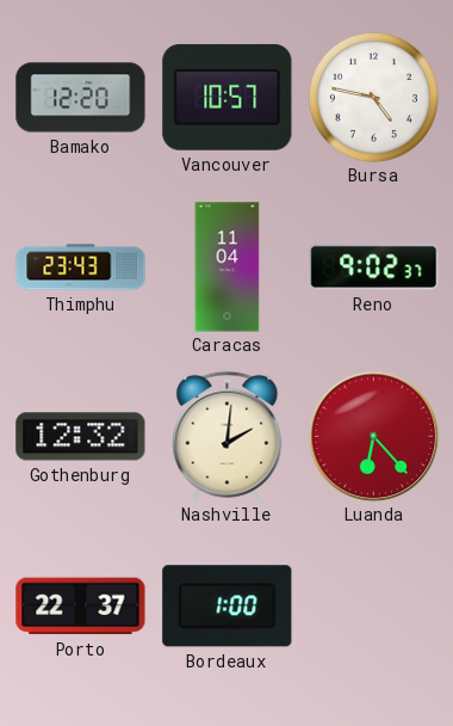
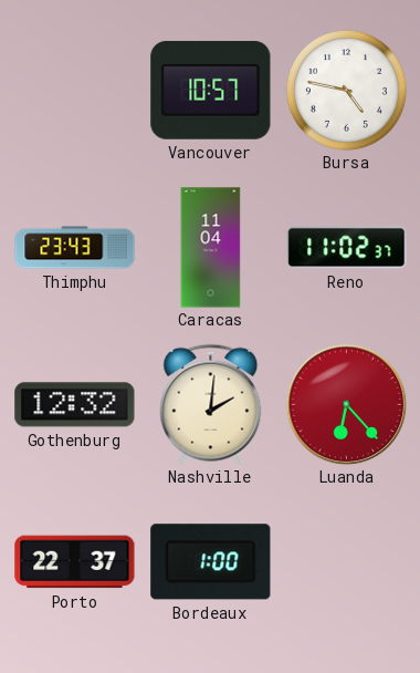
Bamako: 12:20 -> none
Reno: 9:02 -> 11:02
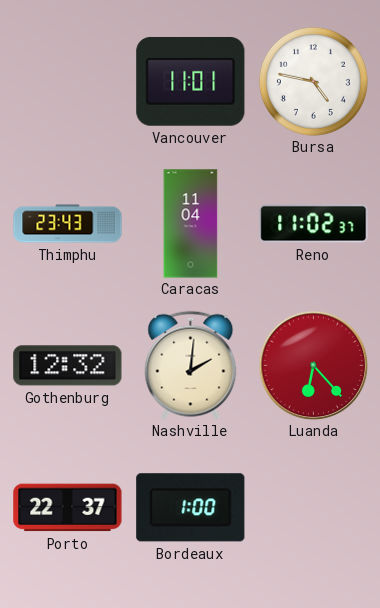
Vancouver: 10:57 -> 11:01
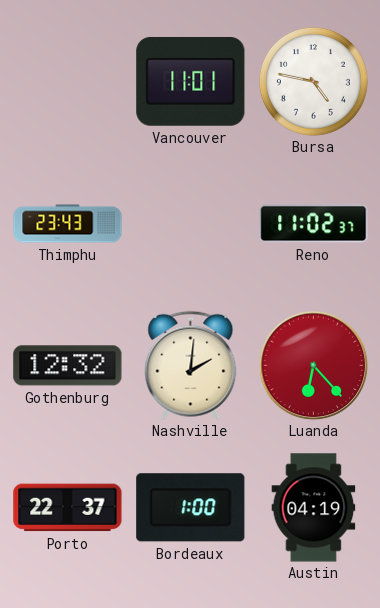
Caracas: 11:04 -> none
Austin: none -> 04:19
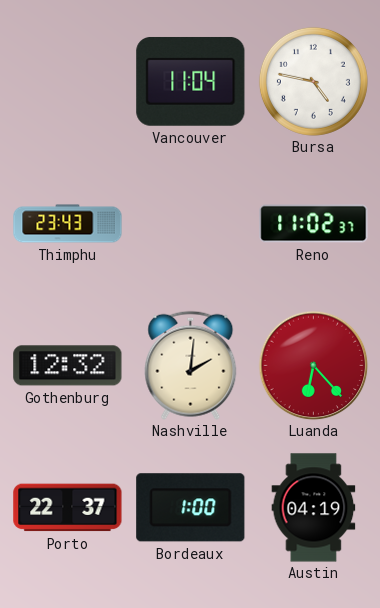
Vancouver: 11:01 -> 11:04
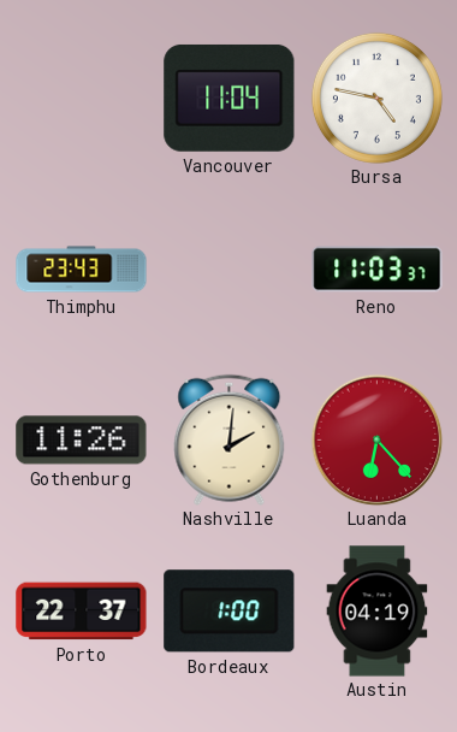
Reno: 11:02 -> 11:03
Gothenburg: 12:32 -> 11:26
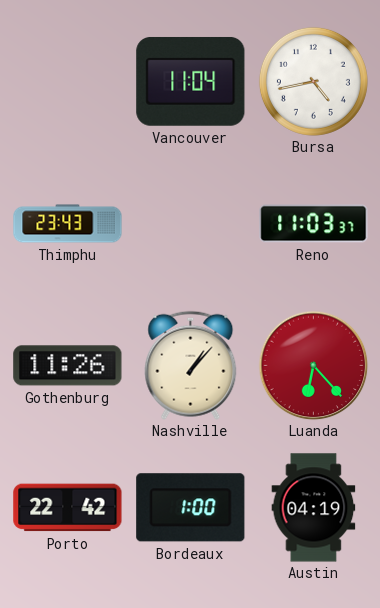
Bursa: 4:47 -> 4:43
Nashville: 2:01 -> 1:07
Porto: 22:37 -> 22:42
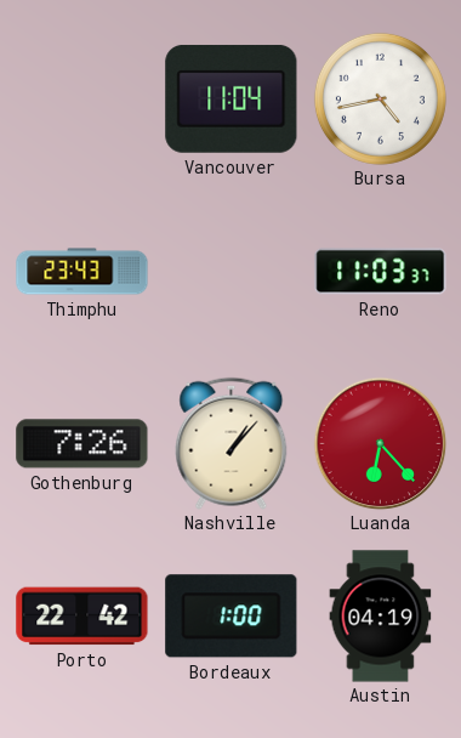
Gothenburg: 11:26 -> 7:26
